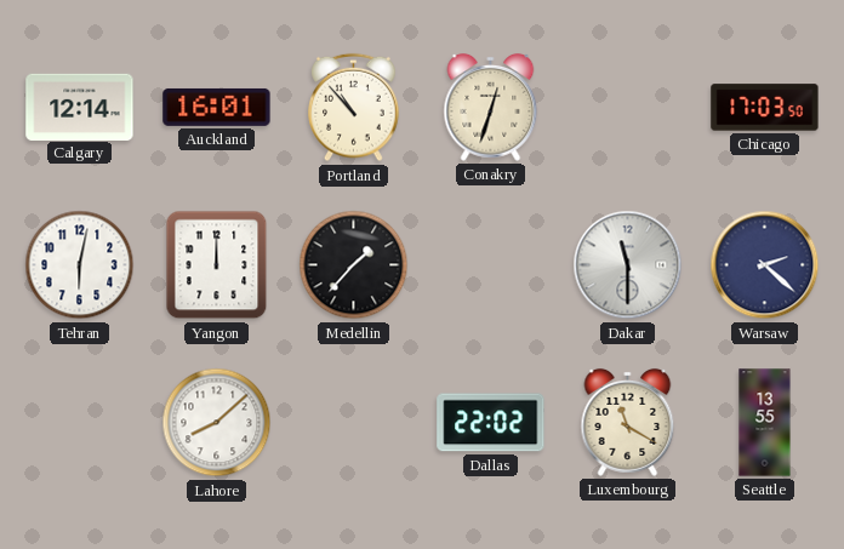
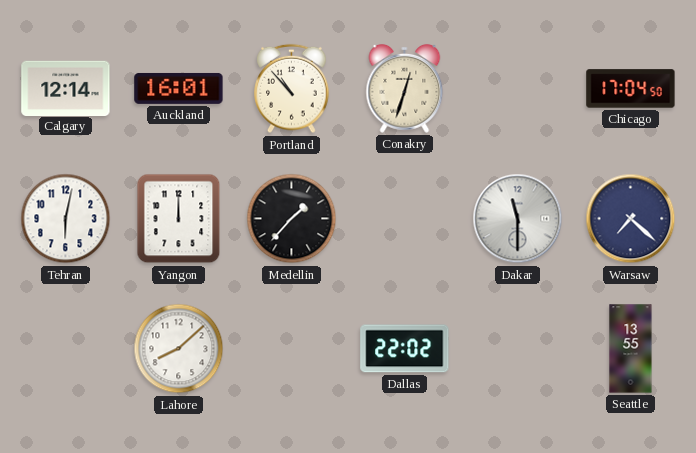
Chicago: 17:03 -> 17:04
Warsaw: 2:22 -> 7:22
Luxembourg: 11:20 -> none
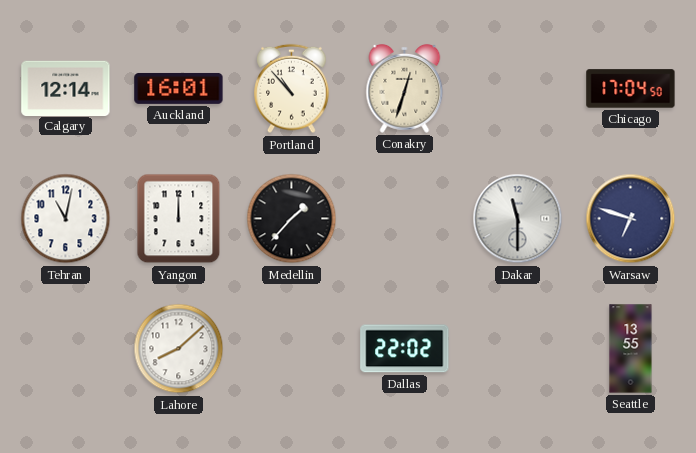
Tehran: 6:02 -> 11:02
Warsaw: 7:22 -> 6:48
